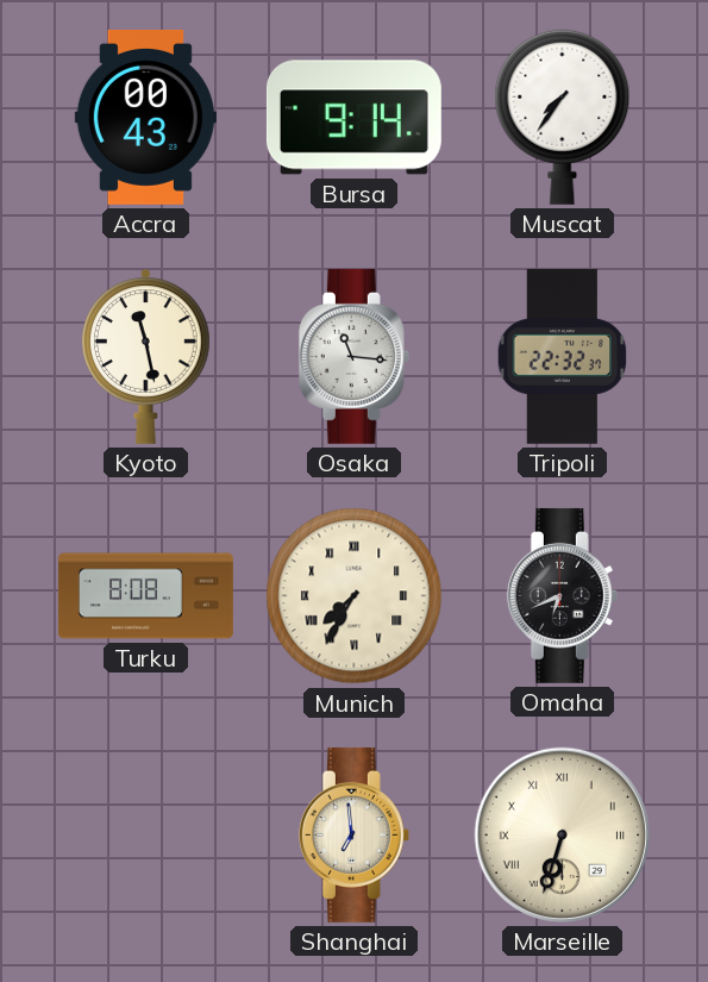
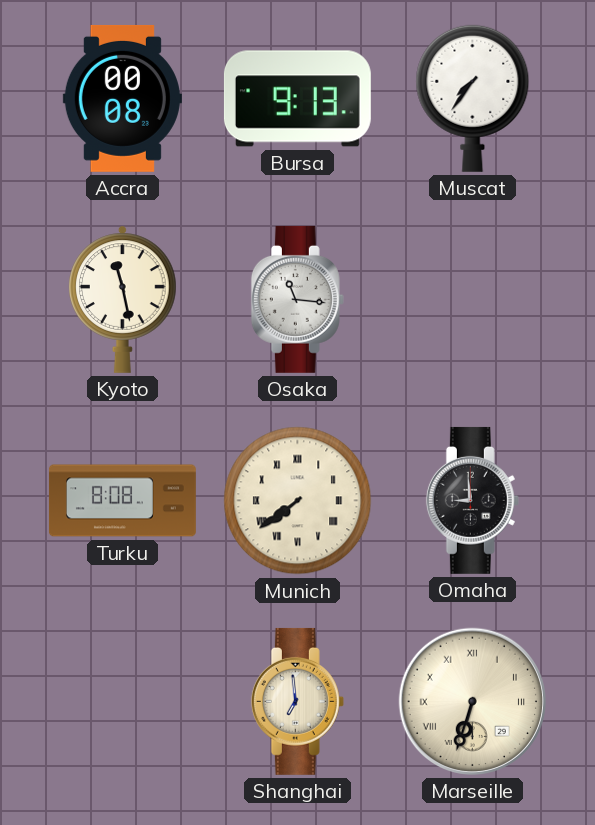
Accra: 00:43 -> 00:08
Bursa: 9:14 -> 9:13
Tripoli: 22:32 -> none
Munich: 7:35 -> 7:39
Omaha: 6:41 -> 8:59
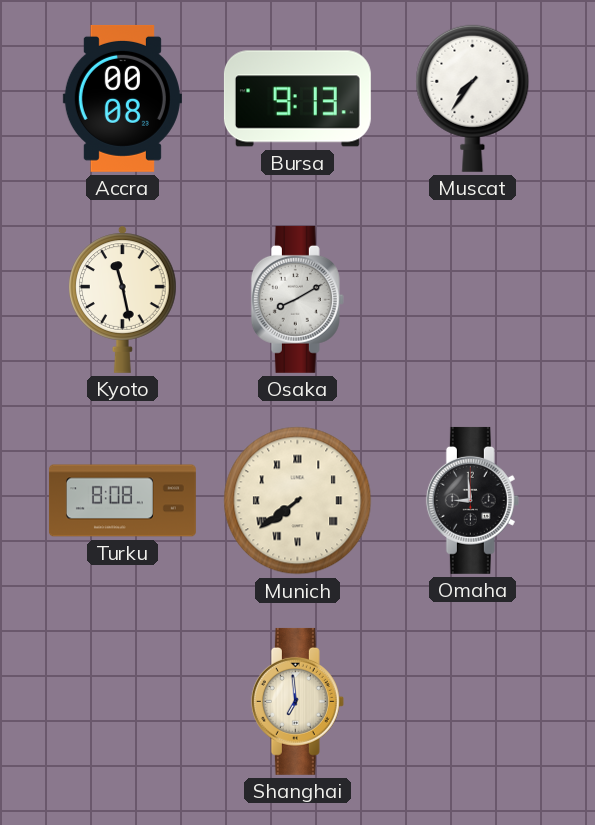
Osaka: 11:16 -> 8:10
Marseille: 6:33 -> none
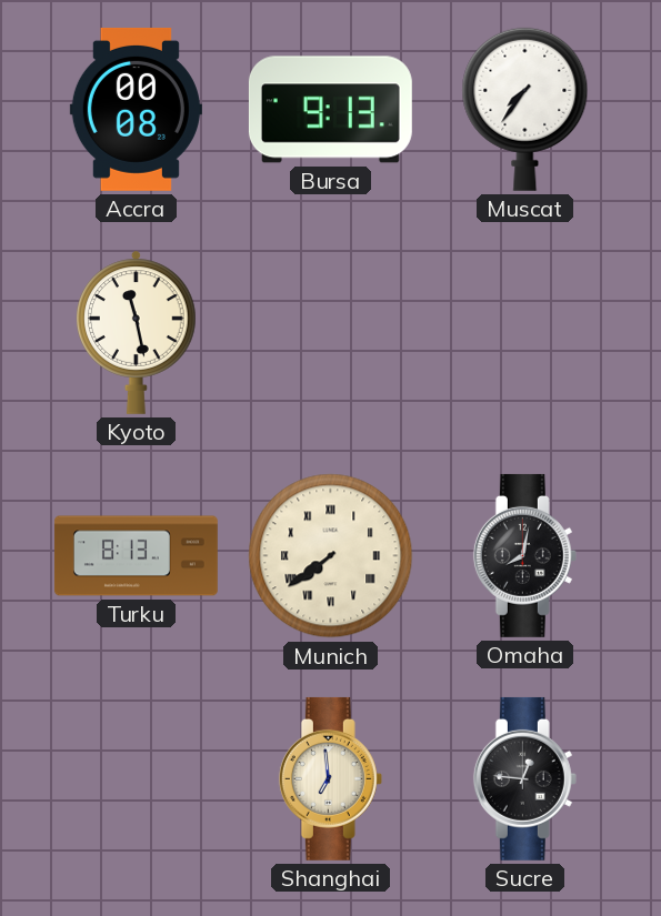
Osaka: 8:10 -> none
Turku: 8:08 -> 8:13
Omaha: 8:59 -> 8:02
Sucre: none -> 12:46
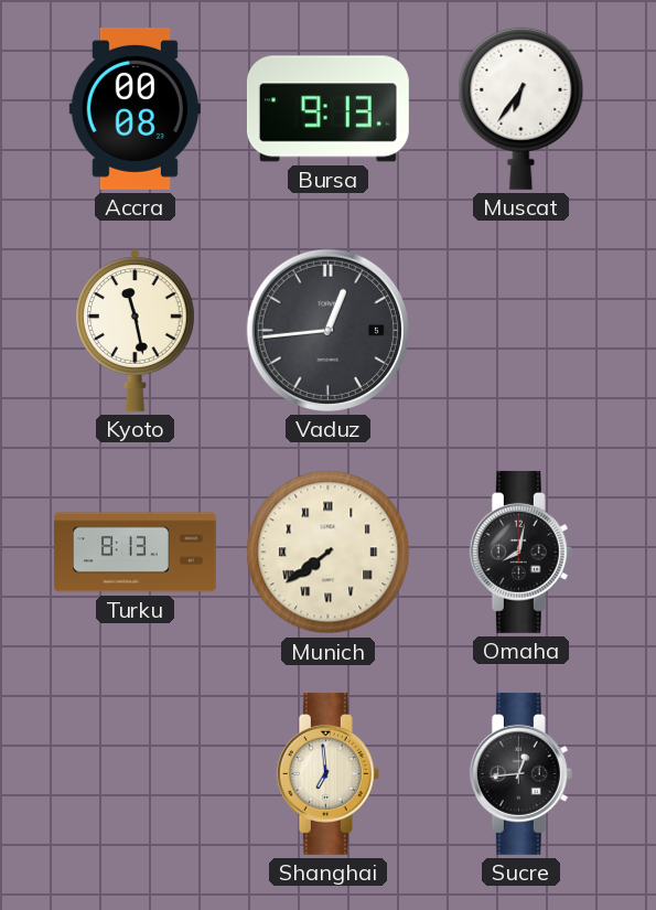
Muscat: 7:36 -> 6:36
Vaduz: none -> 12:44
Sucre: 12:46 -> 12:44
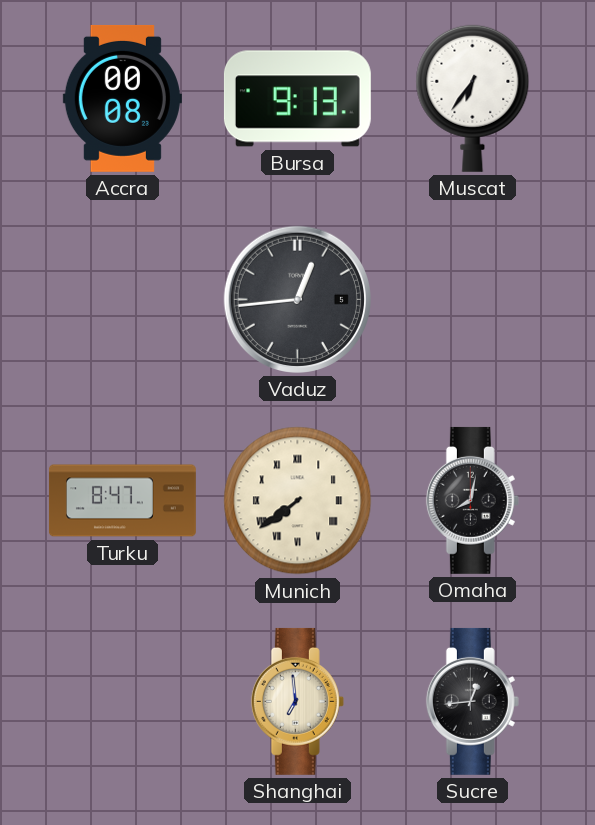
Kyoto: 11:28 -> none
Turku: 8:13 -> 8:47
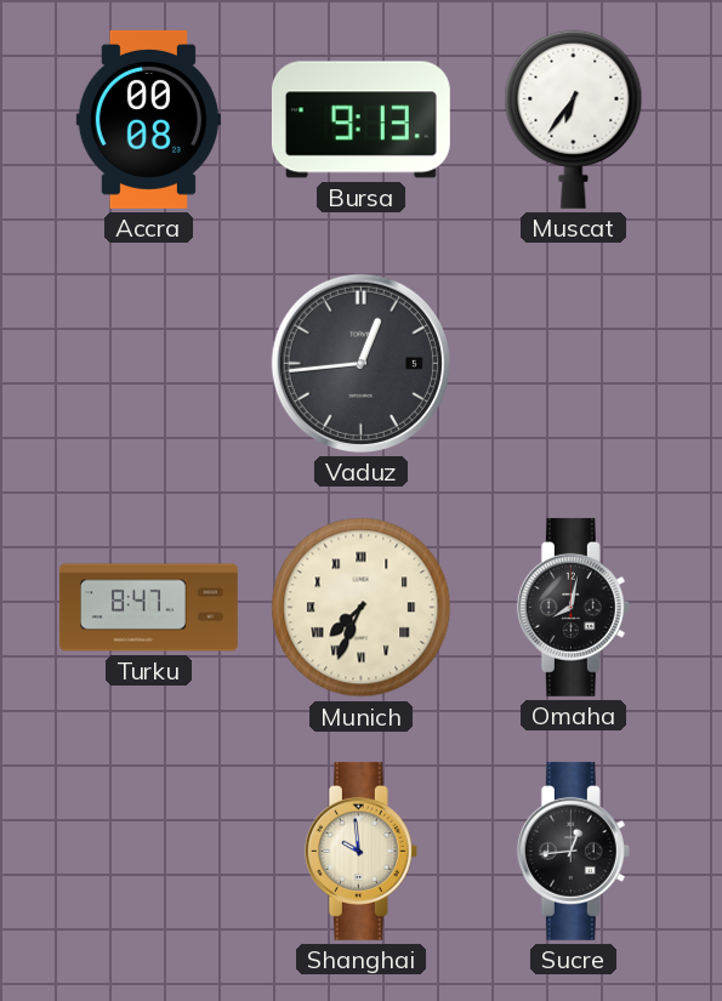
Munich: 7:39 -> 7:34
Shanghai: 6:59 -> 9:59
